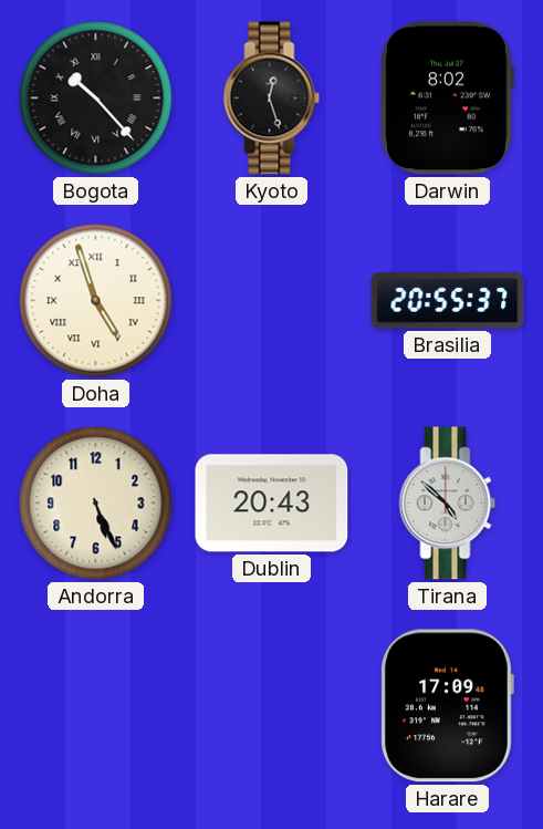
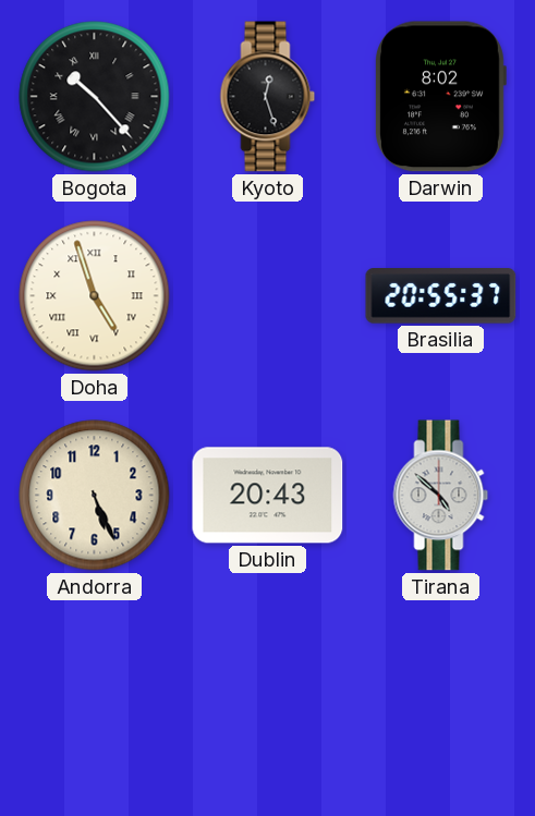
Harare: 17:09 -> none
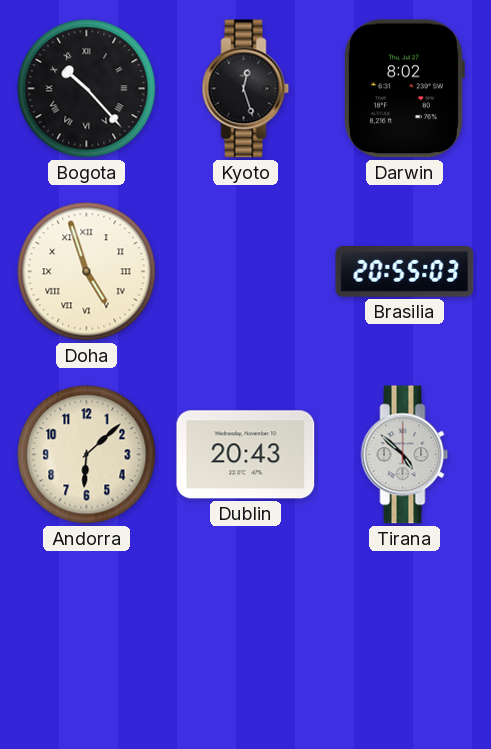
Brasilia: 20:55:37 -> 20:55:03
Andorra: 5:26 -> 6:08
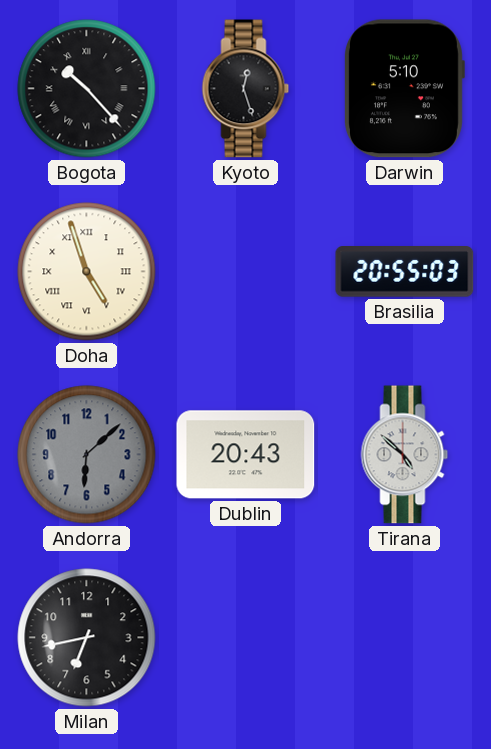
Darwin: 8:02 -> 5:10
Andorra dial: cream -> grey
Milan: none -> 6:43
